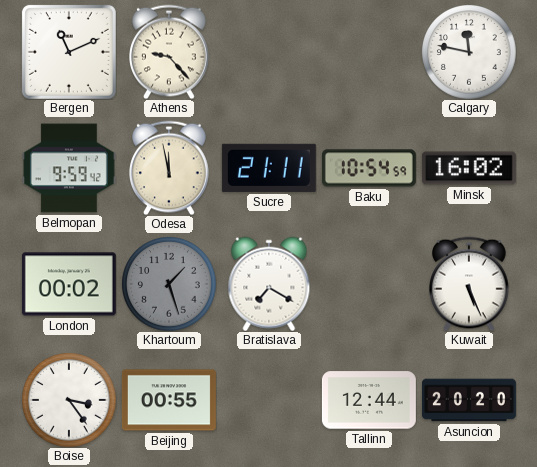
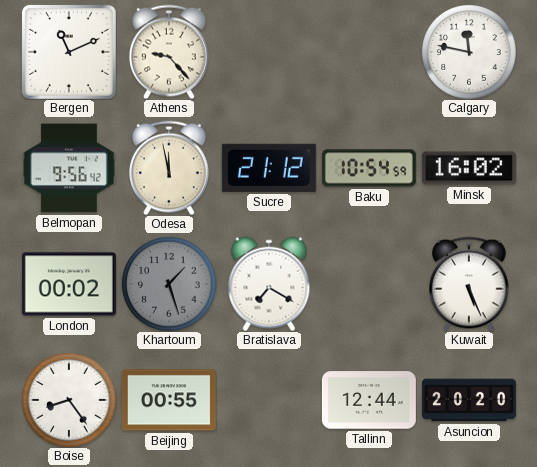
Belmopan: 9:59 -> 9:56
Sucre: 21:11 -> 21:12
Boise: 3:24 -> 8:24
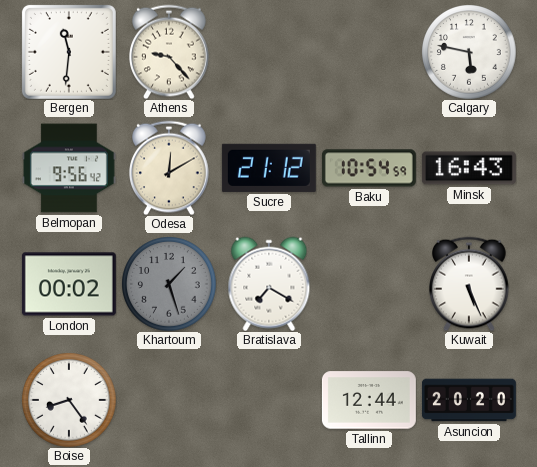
Bergen: 11:11 -> 11:31
Calgary: 11:47 -> 5:47
Odesa: 11:58 -> 12:10
Minsk: 16:02 -> 16:43
Beijing: 00:55 -> none
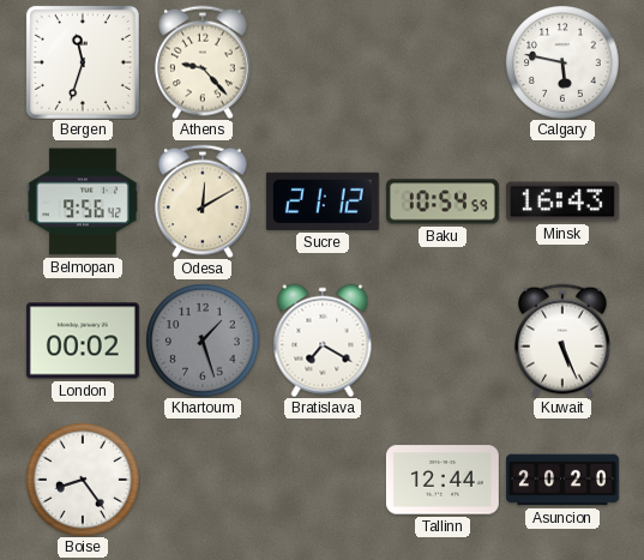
Bergen: 11:31 -> 11:33
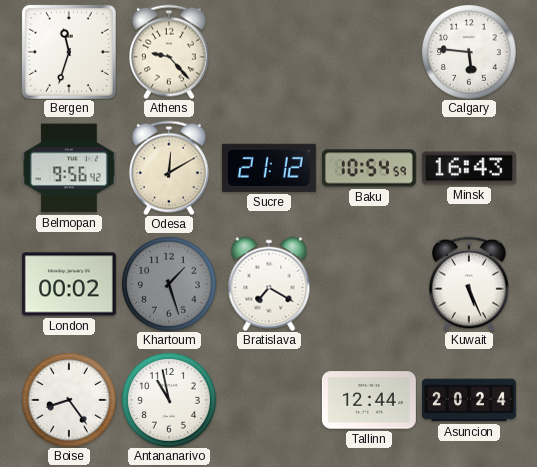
Calgary: 5:47 -> 5:46
Antananarivo: none -> 10:58
Asuncion: 20:20 -> 20:24
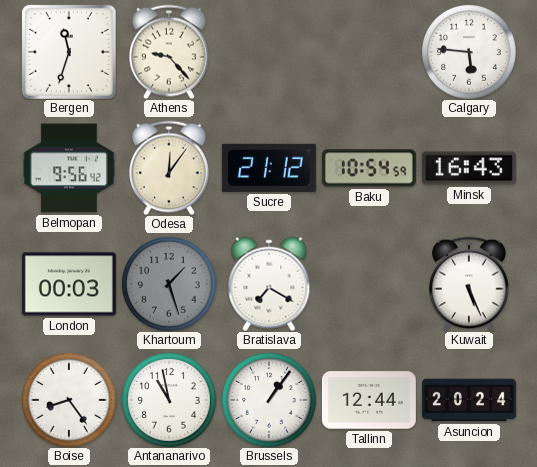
Odesa: 12:10 -> 12:06
London: 00:02 -> 00:03
Brussels: none -> 1:06
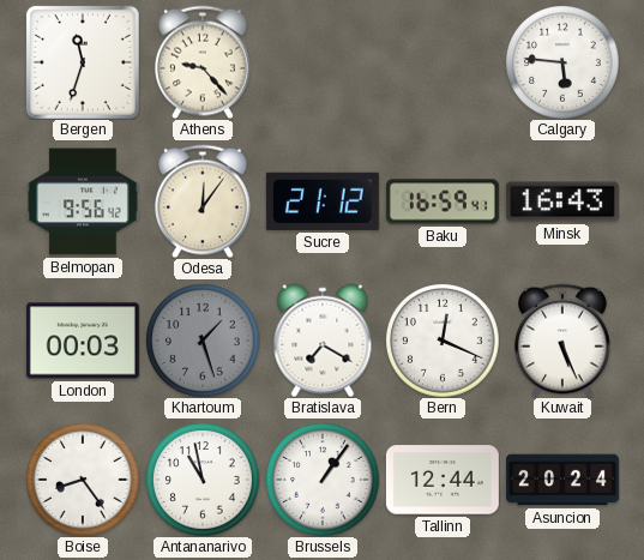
Baku: 10:54 -> 16:59
Bern: none -> 12:19
